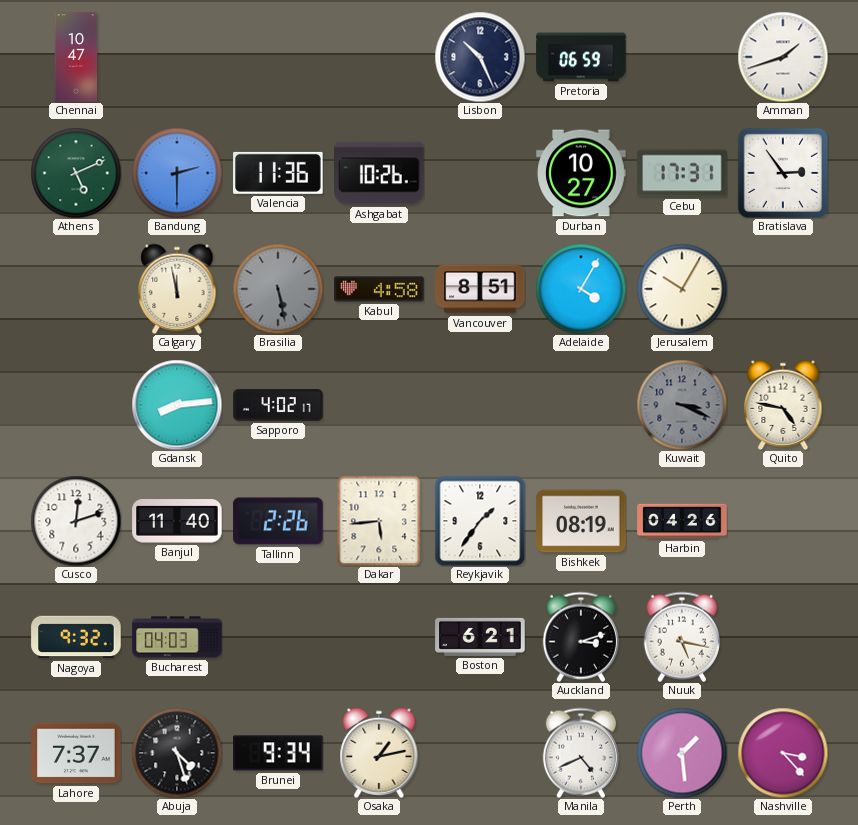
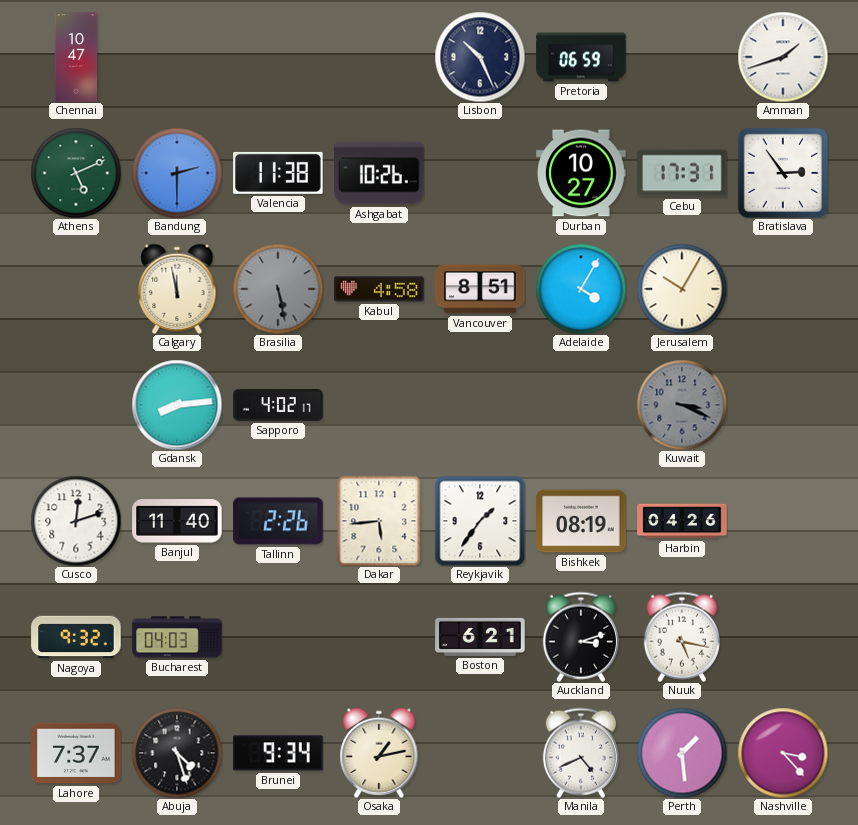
Valencia: 11:36 -> 11:38
Quito: 4:47 -> none
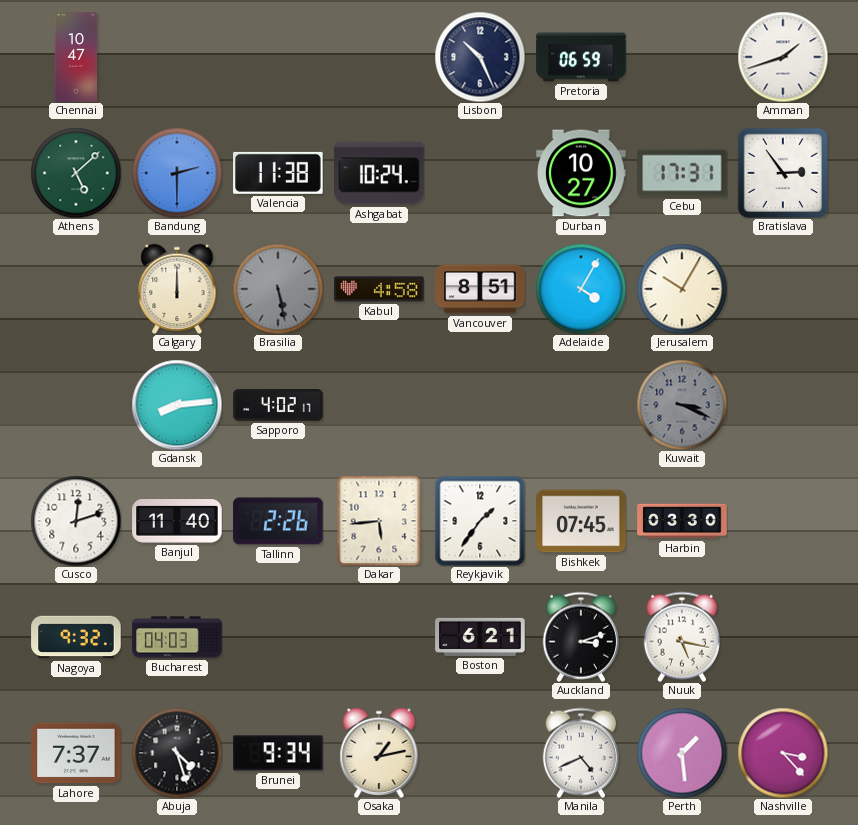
Athens: 5:11 -> 5:08
Ashgabat: 10:26 -> 10:24
Calgary: 11:58 -> 12:00
Bishkek: 08:19 -> 07:45
Harbin: 04:26 -> 03:30
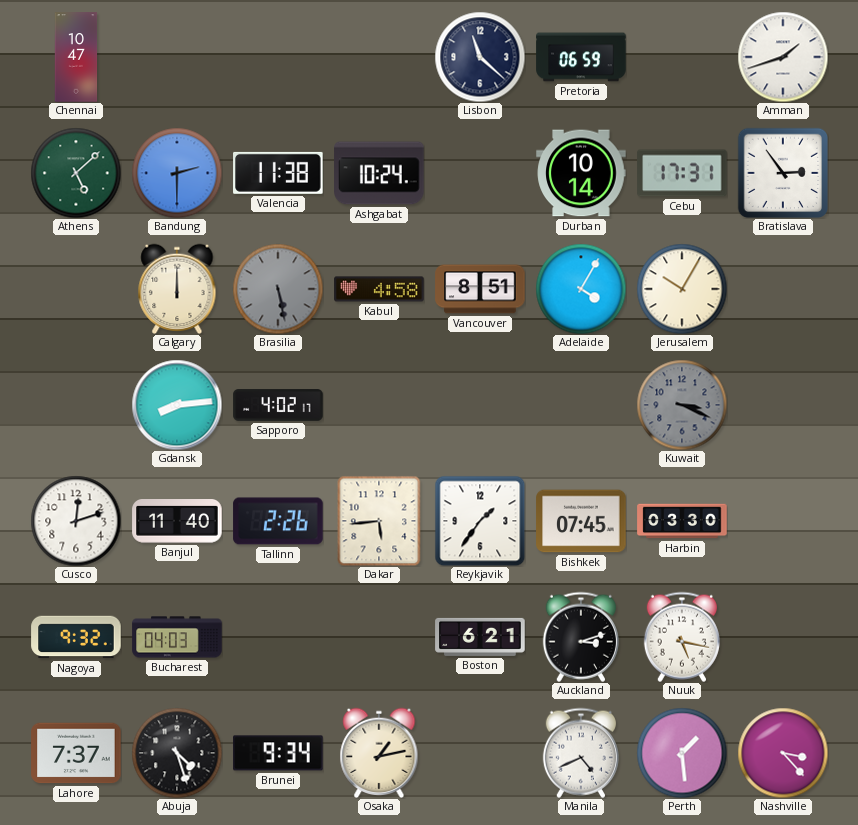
Lisbon: 10:26 -> 11:22
Durban: 10:27 -> 10:14
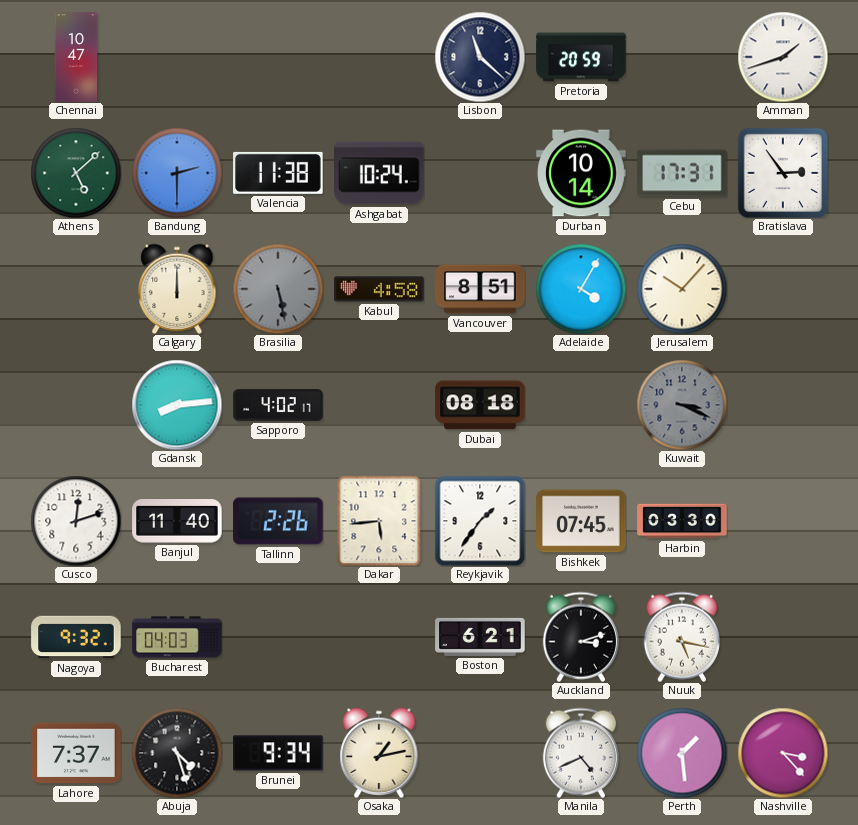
Pretoria: 06:59 -> 20:59
Jerusalem: 10:05 -> 10:07
Dubai: none -> 08:18
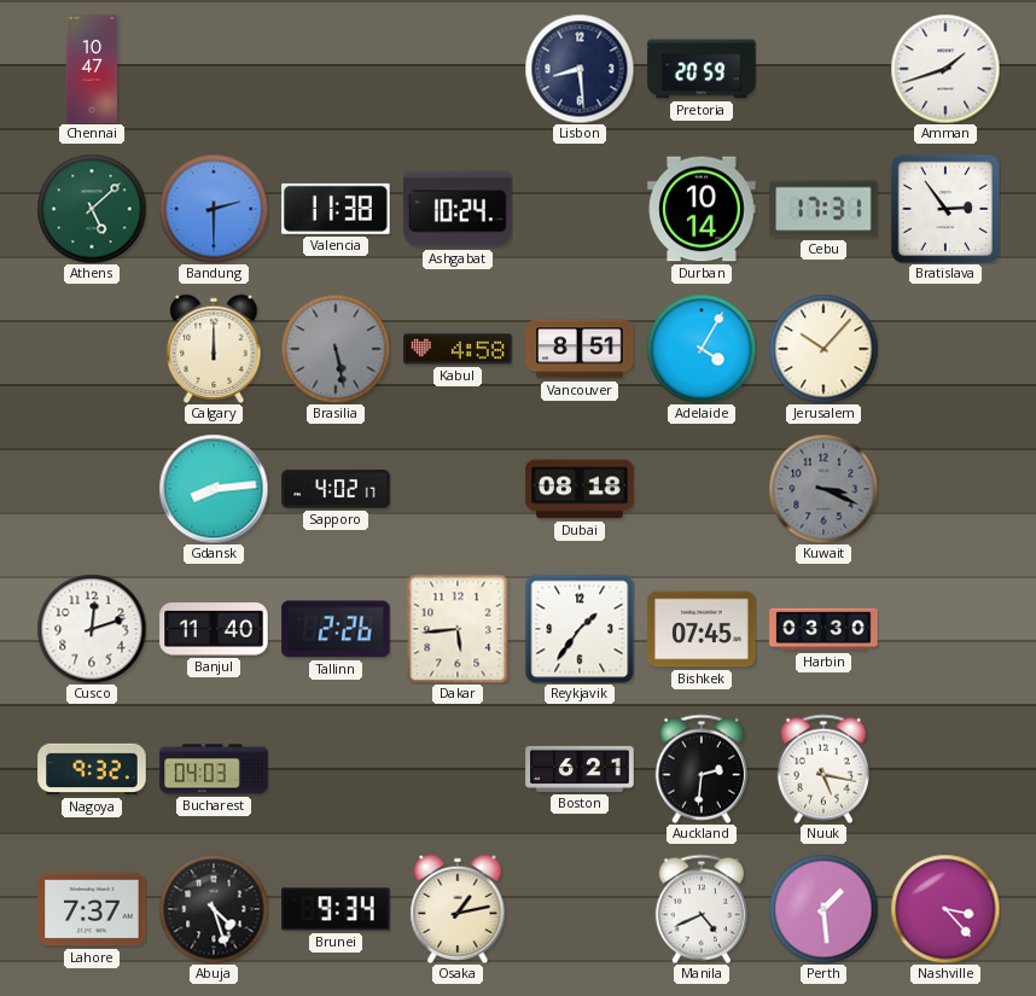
Lisbon: 11:22 -> 8:29
Auckland: 3:12 -> 2:31
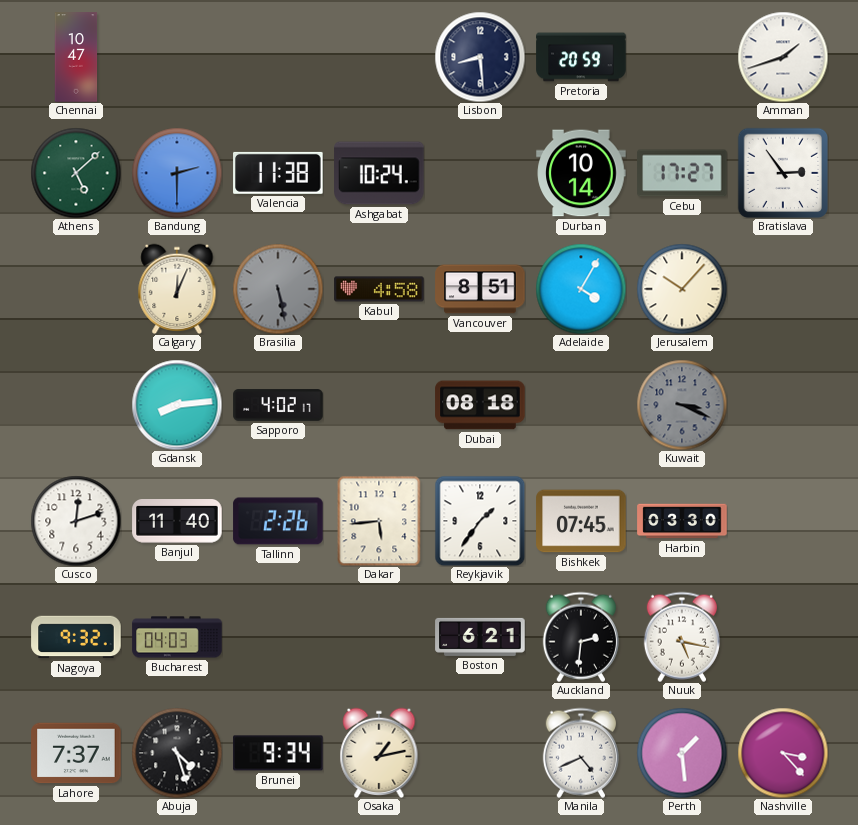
Cebu: 17:31 -> 17:27
Calgary: 12:00 -> 12:04
